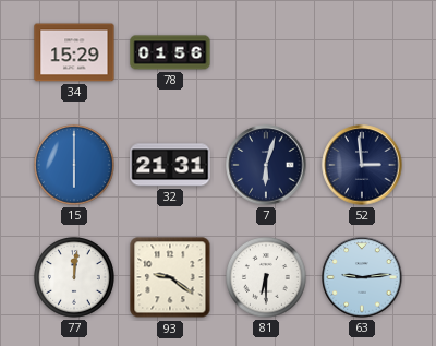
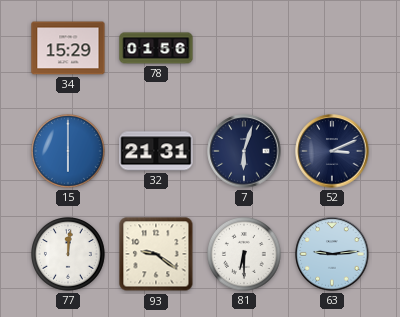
52: 2:59 -> 3:11
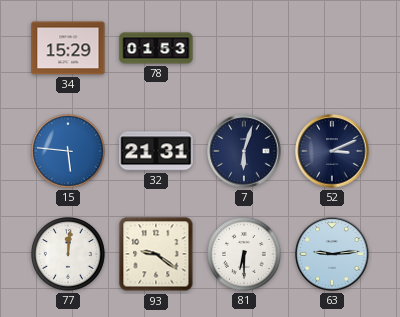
78: 01:56 -> 01:53
15: 6:00 -> 5:46
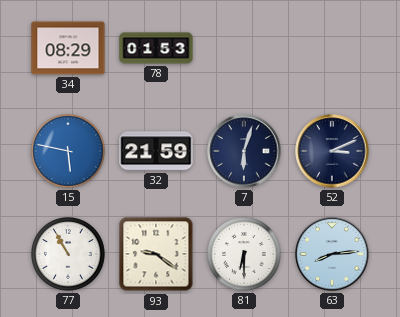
34: 15:29 -> 08:29
15: 5:46 -> 5:47
32: 21:31 -> 21:59
77: 12:01 -> 10:55
63: 9:14 -> 8:14
